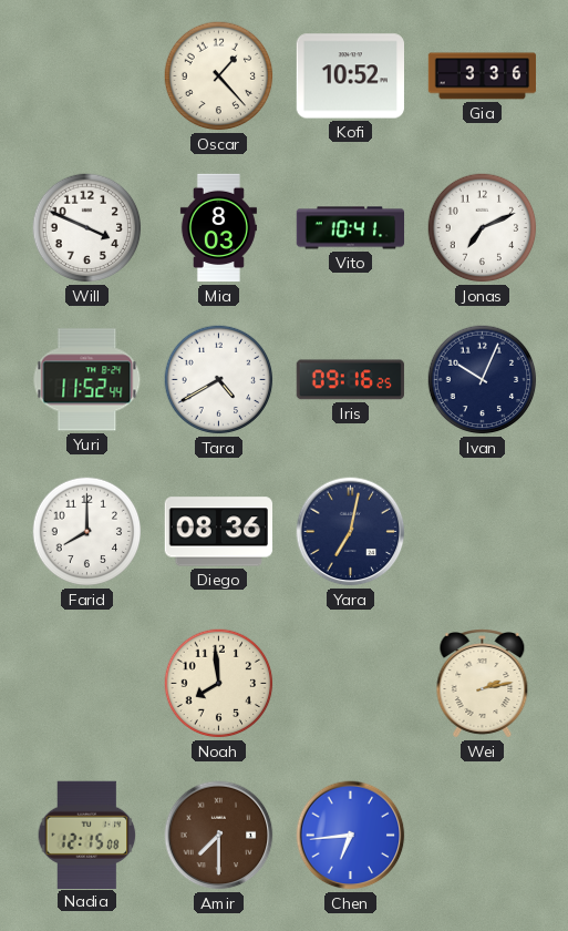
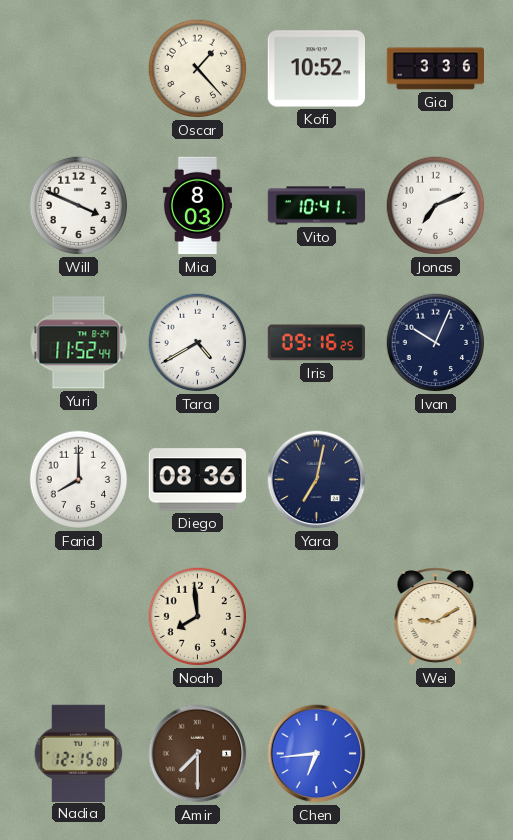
Wei: 2:13 -> 9:10
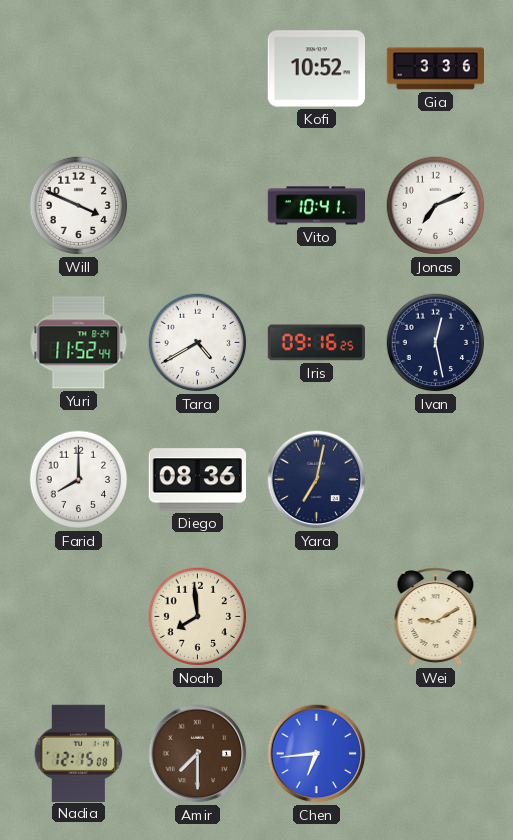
Oscar: 1:23 -> none
Mia: 8:03 -> none
Ivan: 10:04 -> 12:28
